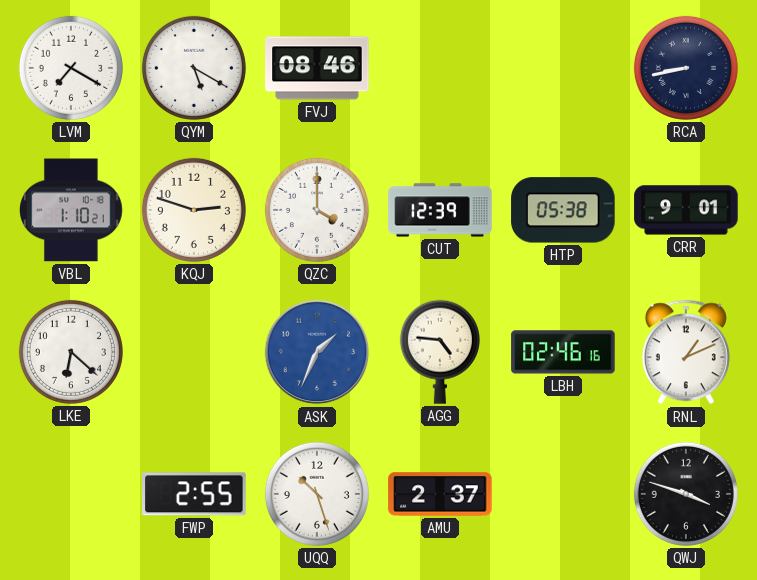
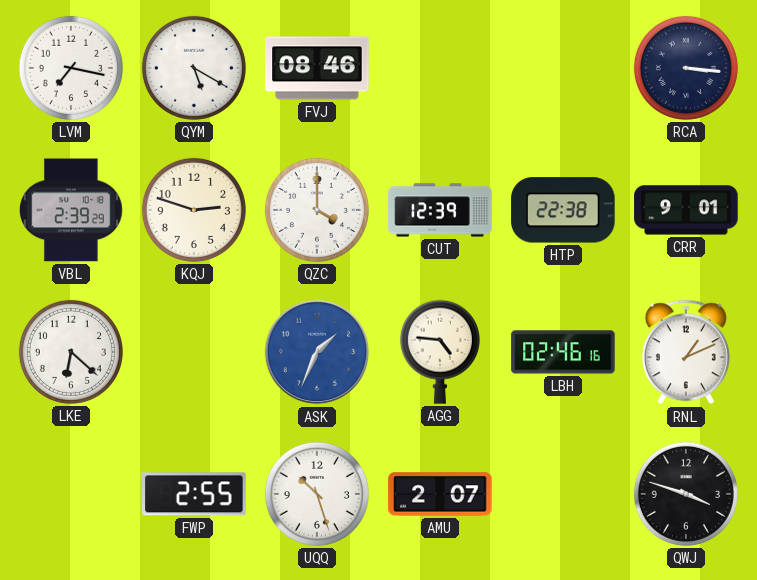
LVM: 7:20 -> 7:17
RCA: 8:43 -> 3:16
VBL: 1:10 -> 2:39
HTP: 05:38 -> 22:38
AMU: 2:37 -> 2:07
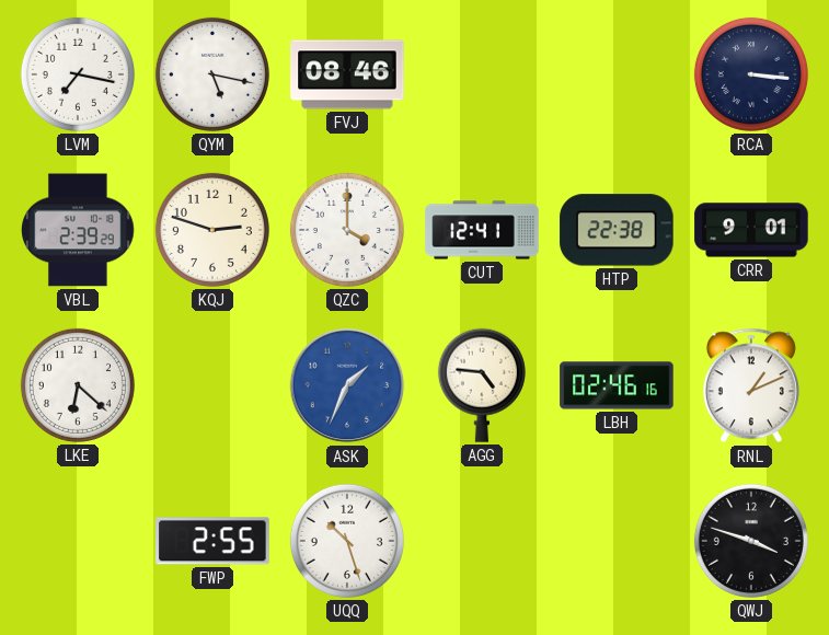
QYM: 5:20 -> 5:17
CUT: 12:39 -> 12:41
AMU: 2:07 -> none
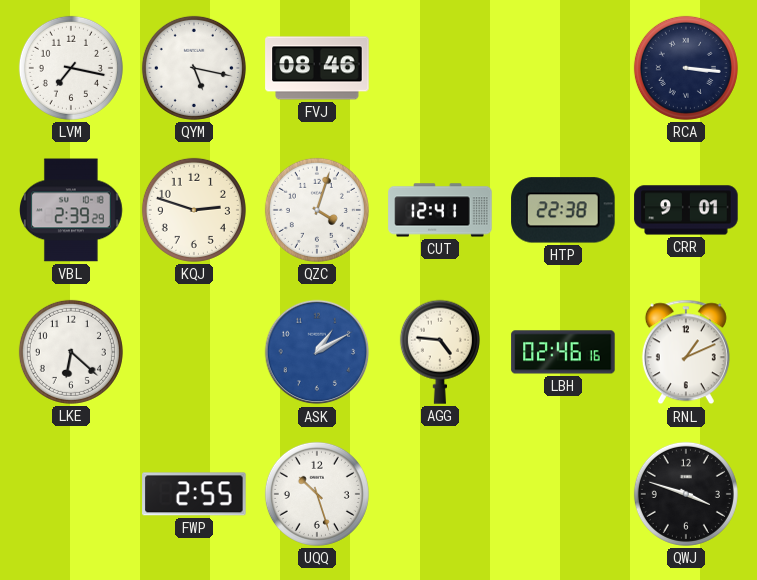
QZC: 4:00 -> 4:03
ASK: 1:34 -> 1:10
